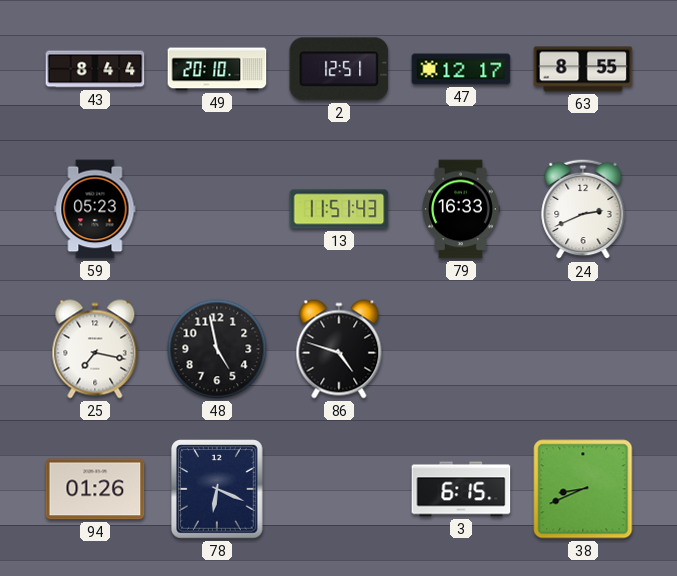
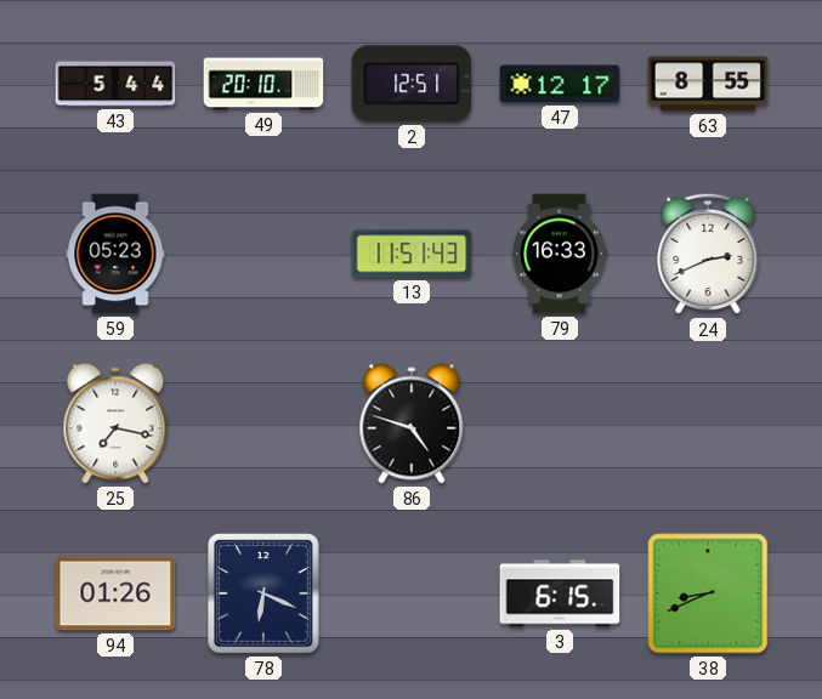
43: 8:44 -> 5:44
48: 4:58 -> none
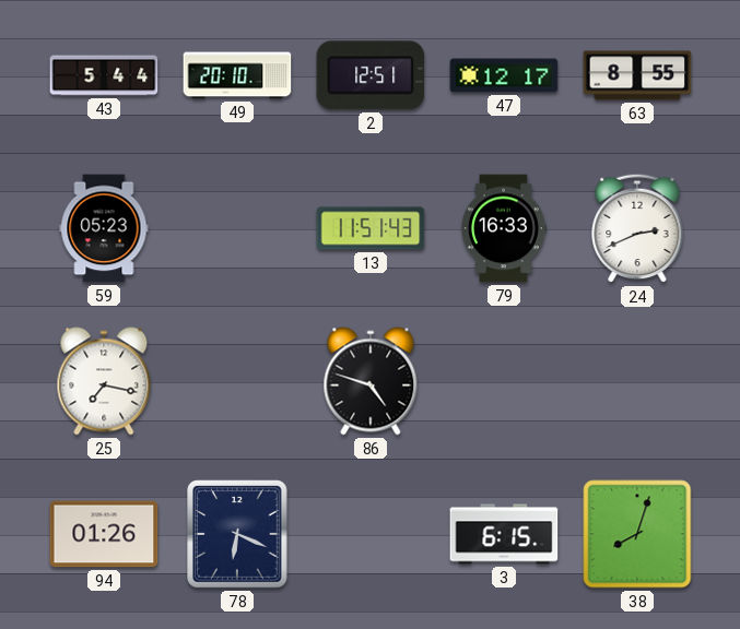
38: 8:41 -> 8:03
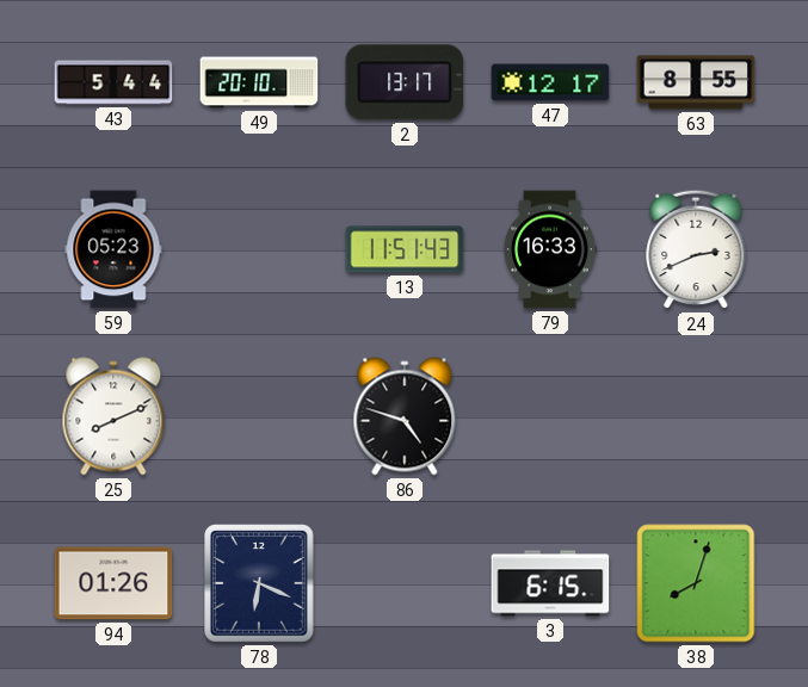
2: 12:51 -> 13:17
25: 7:17 -> 8:11
